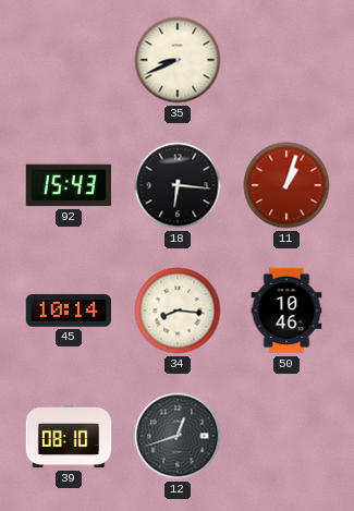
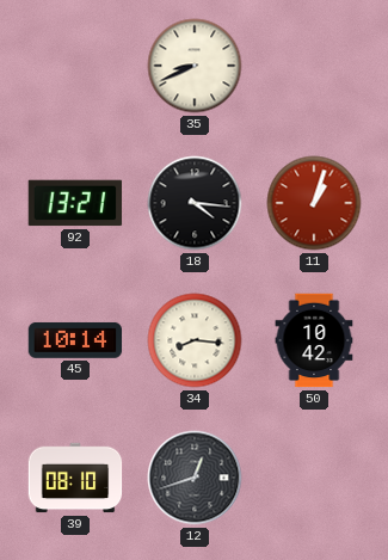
92: 15:43 -> 13:21
18: 6:16 -> 4:16
50: 10:46 -> 10:42
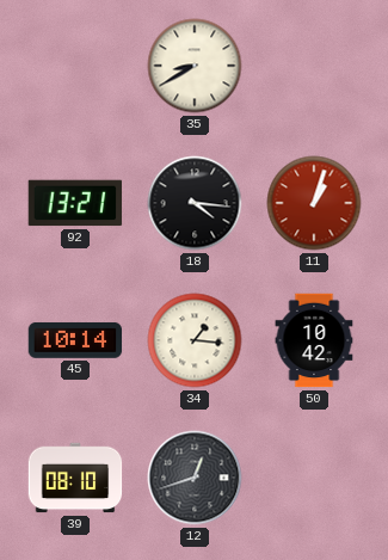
35: 8:41 -> 8:40
34: 8:16 -> 1:16
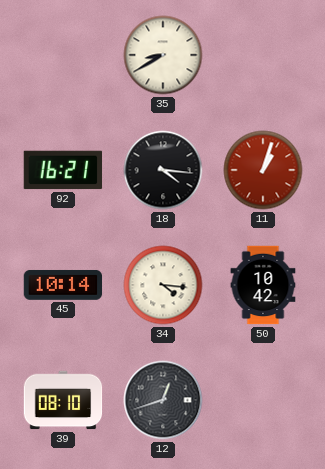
92: 13:21 -> 16:21
34: 1:16 -> 4:16
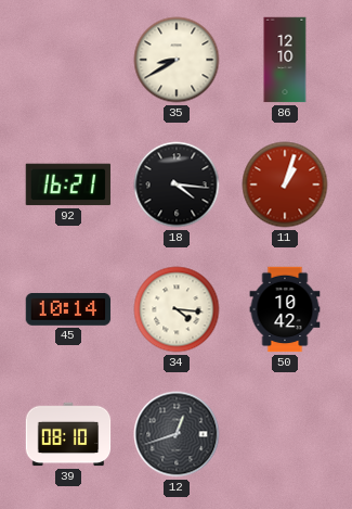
86: none -> 12:10
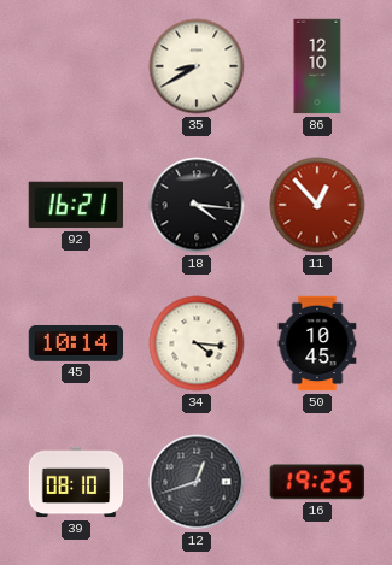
11: 1:03 -> 12:53
50: 10:42 -> 10:45
16: none -> 19:25
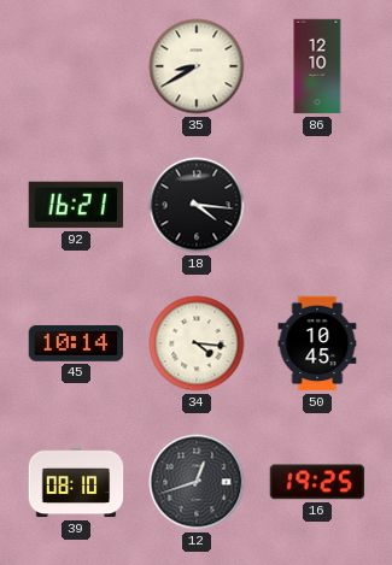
11: 12:53 -> none
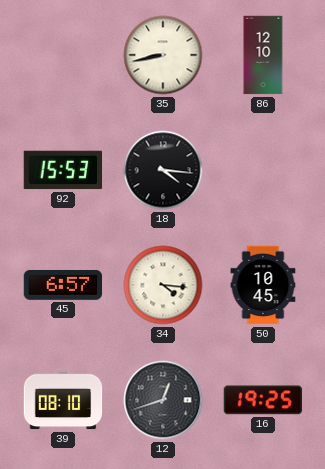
35: 8:40 -> 8:43
92: 16:21 -> 15:53
45: 10:14 -> 6:57
